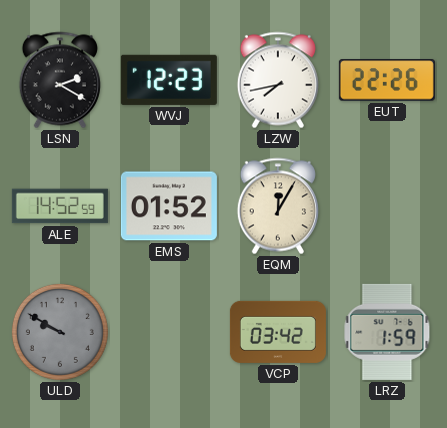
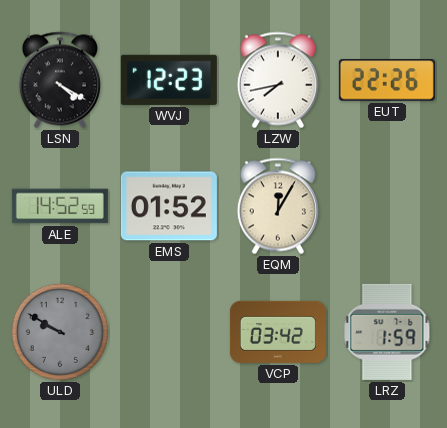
LSN: 2:20 -> 4:20
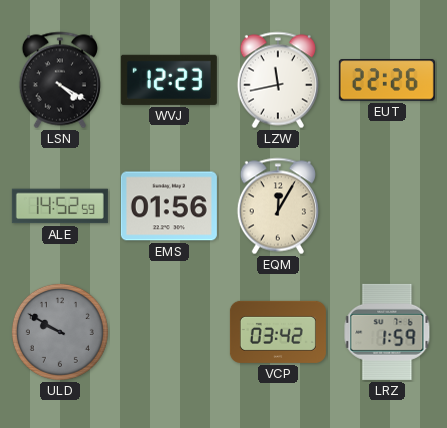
LZW: 7:43 -> 11:43
EMS: 01:52 -> 01:56
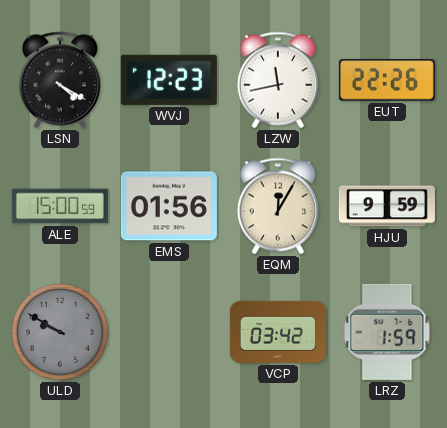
ALE: 14:52 -> 15:00
HJU: none -> 9:59
